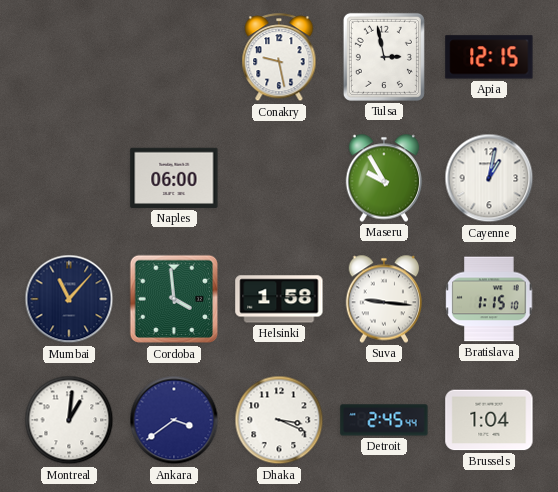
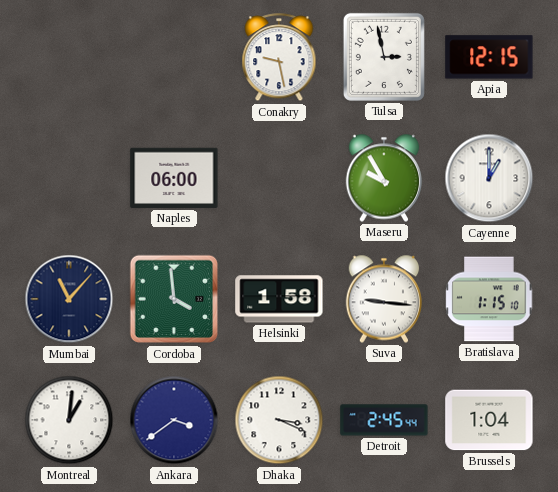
Cayenne: 1:02 -> 1:00
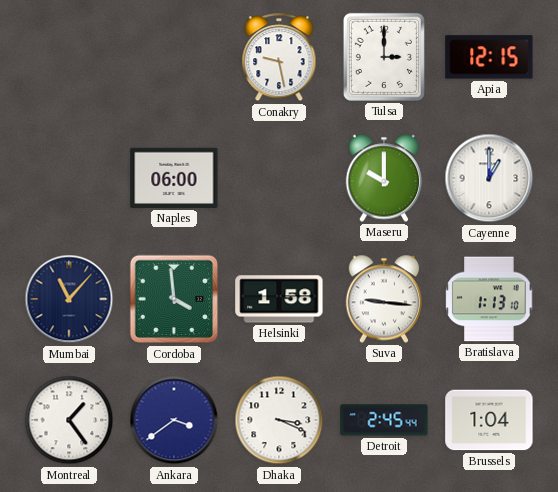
Tulsa: 2:58 -> 3:00
Maseru: 9:55 -> 10:00
Bratislava: 1:15 -> 1:13
Montreal: 1:01 -> 1:24
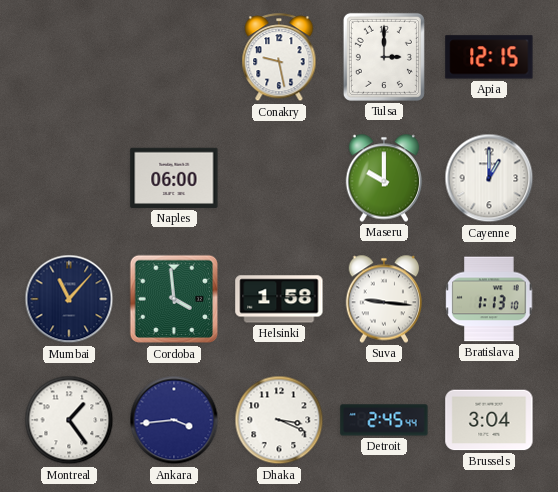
Ankara: 3:39 -> 3:44
Brussels: 1:04 -> 3:04
